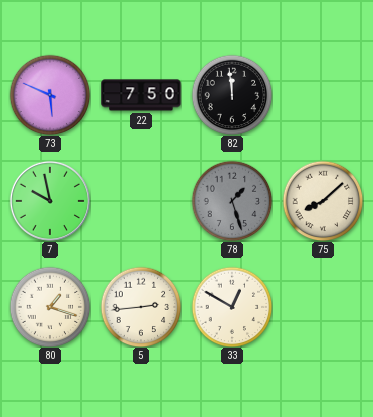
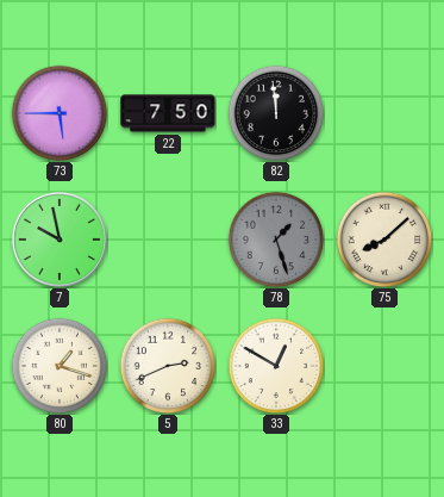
73: 5:49 -> 5:45
5: 2:44 -> 2:41
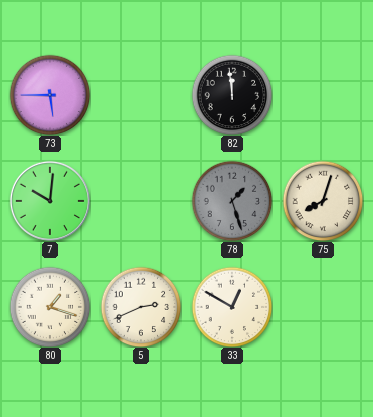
22: 7:50 -> none
7: 9:58 -> 10:01
75: 8:08 -> 8:03
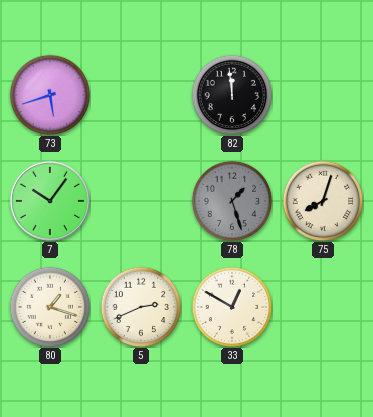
73: 5:45 -> 5:42
7: 10:01 -> 10:06
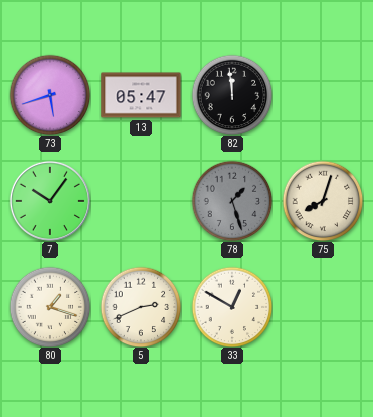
13: none -> 05:47
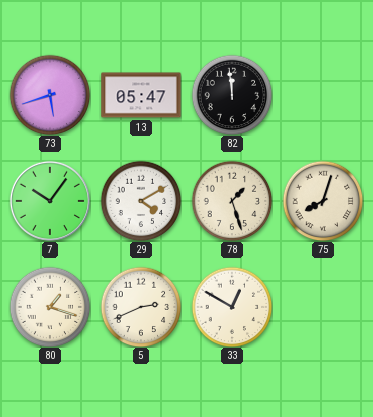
29: none -> 4:10
78 dial: grey -> cream
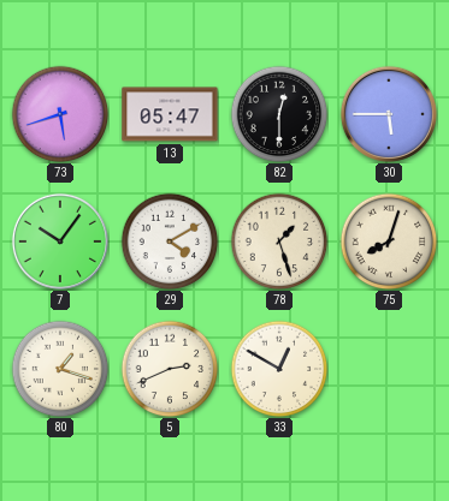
82: 11:59 -> 12:30
30: none -> 5:45
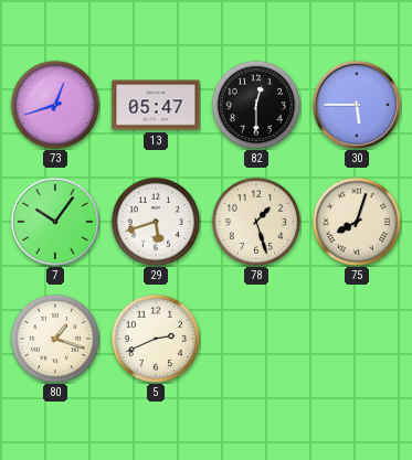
73: 5:42 -> 12:42
29: 4:10 -> 5:42
33: 12:50 -> none
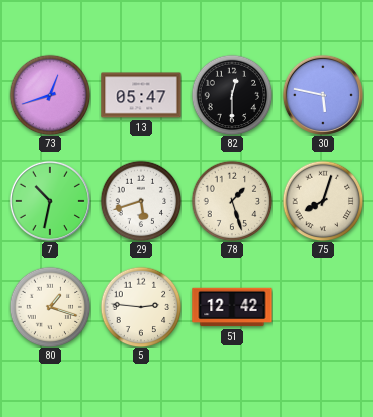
30: 5:45 -> 5:47
7: 10:06 -> 10:32
5: 2:41 -> 2:46
51: none -> 12:42
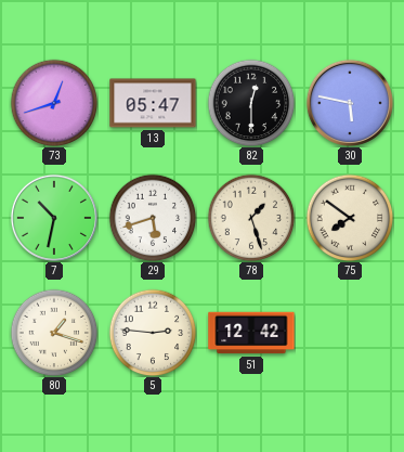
75: 8:03 -> 7:51
